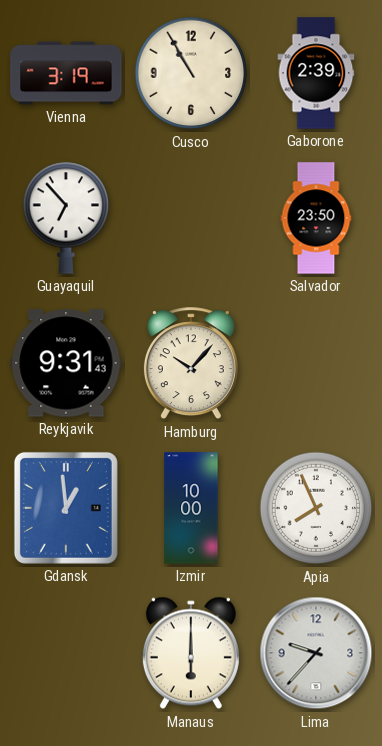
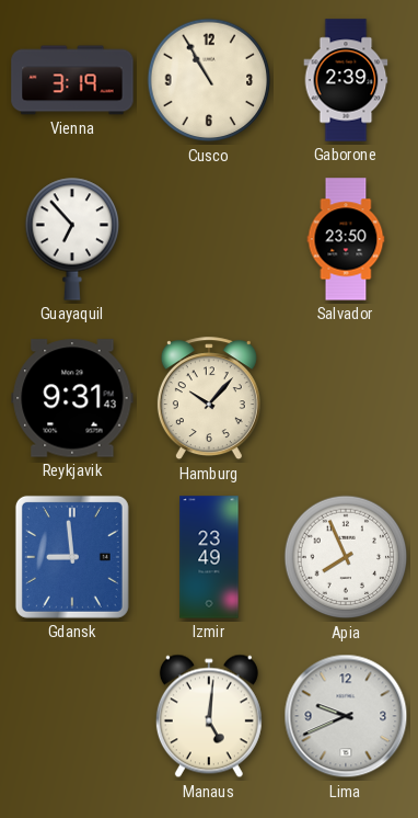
Gdansk: 12:59 -> 8:59
Izmir: 10:00 -> 23:49
Manaus: 6:00 -> 5:01
Lima: 9:37 -> 9:41
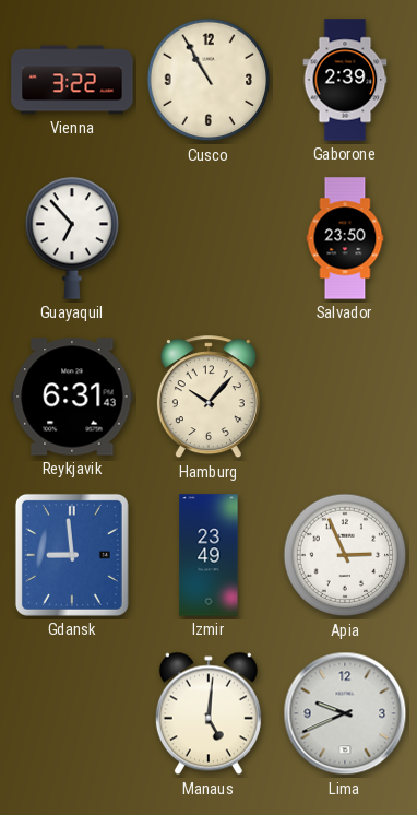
Vienna: 3:19 -> 3:22
Reykjavik: 9:31 -> 6:31
Apia: 7:56 -> 2:56
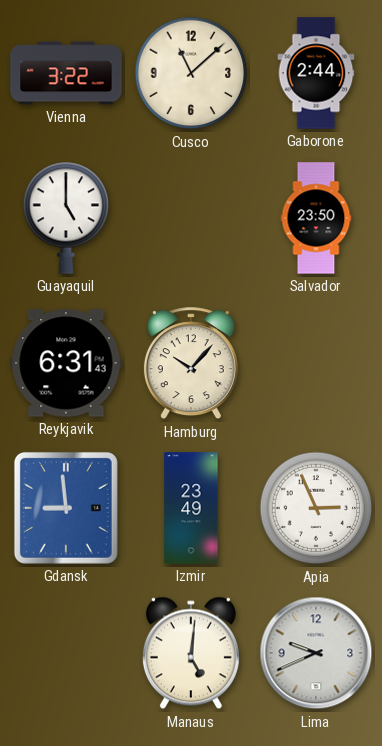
Cusco: 10:55 -> 11:08
Gaborone: 2:39 -> 2:44
Guayaquil: 6:53 -> 5:00
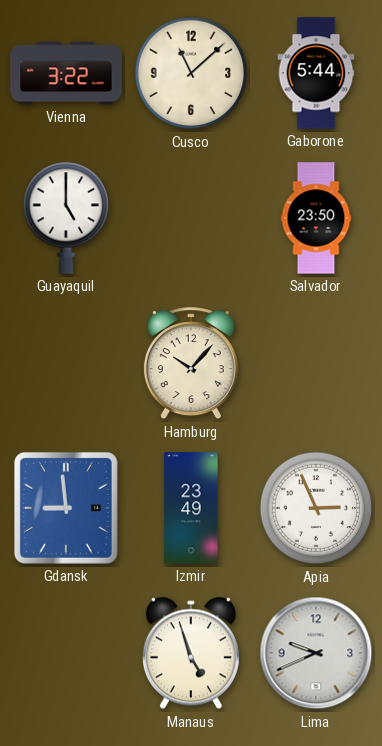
Gaborone: 2:44 -> 5:44
Reykjavik: 6:31 -> none
Manaus: 5:01 -> 4:57
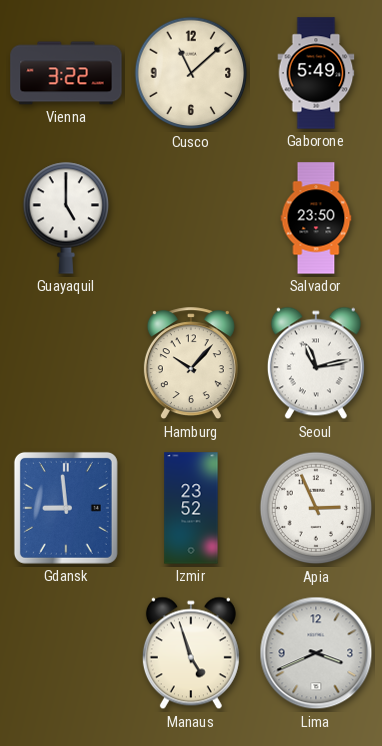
Gaborone: 5:44 -> 5:49
Seoul: none -> 11:13
Izmir: 23:49 -> 23:52
Lima: 9:41 -> 3:41
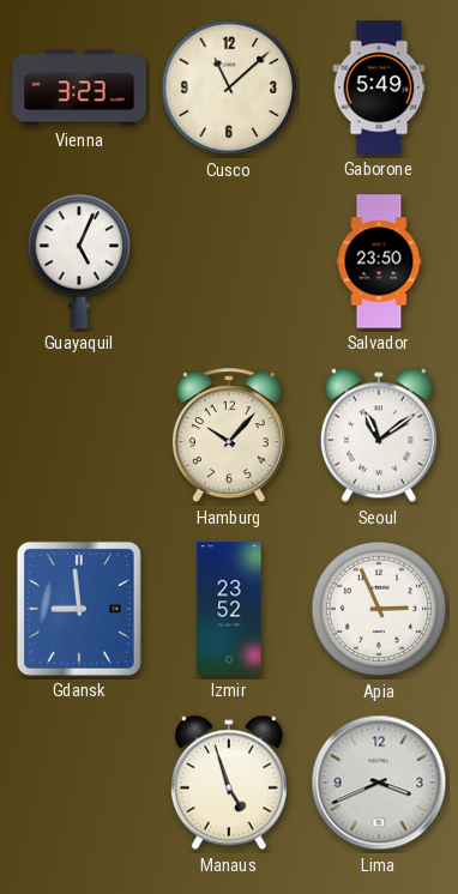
Vienna: 3:22 -> 3:23
Guayaquil: 5:00 -> 5:04
Seoul: 11:13 -> 11:09
